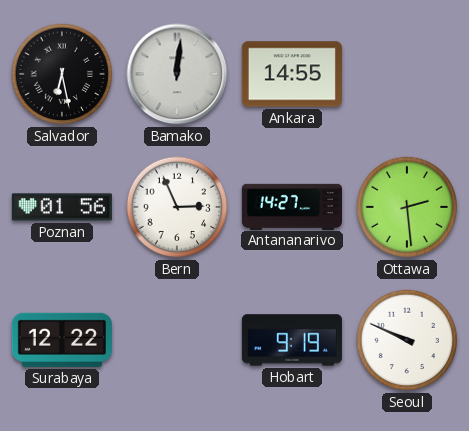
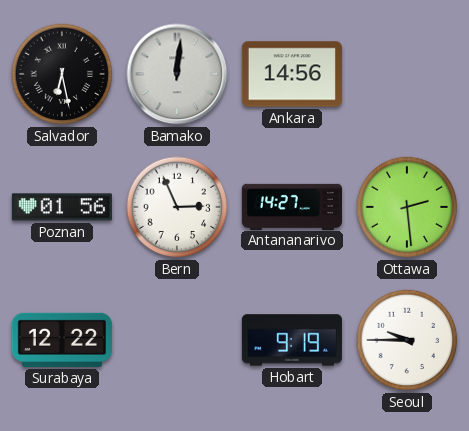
Ankara: 14:55 -> 14:56
Seoul: 9:49 -> 9:45
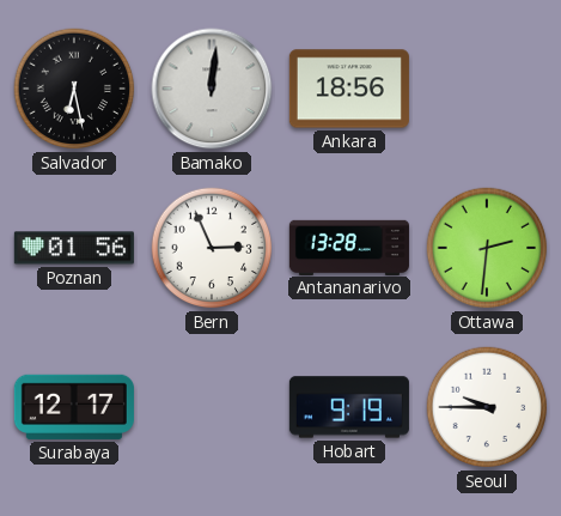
Ankara: 14:56 -> 18:56
Antananarivo: 14:27 -> 13:28
Ottawa: 2:29 -> 2:31
Surabaya: 12:22 -> 12:17
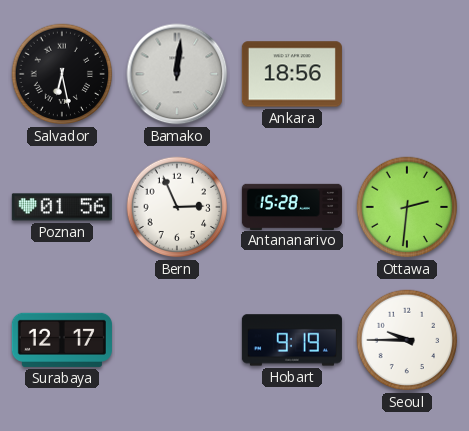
Antananarivo: 13:28 -> 15:28
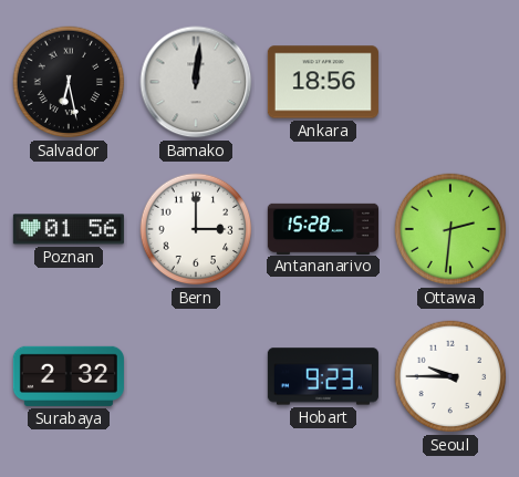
Bern: 2:56 -> 3:00
Surabaya: 12:17 -> 2:32
Hobart: 9:19 -> 9:23
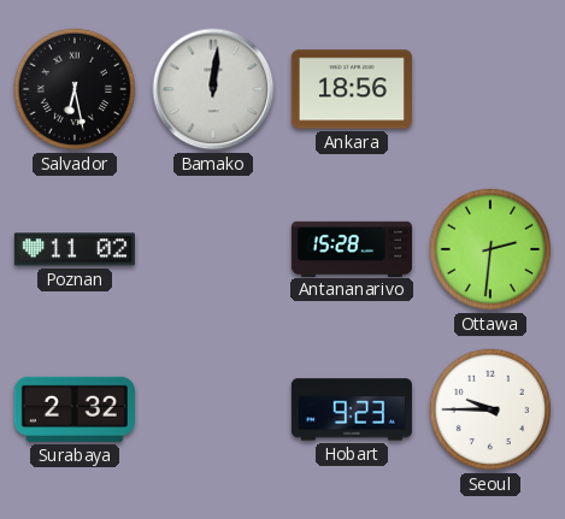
Poznan: 01:56 -> 11:02
Bern: 3:00 -> none
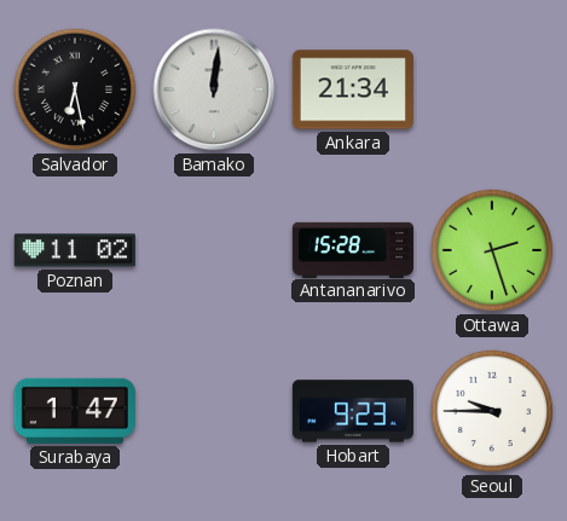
Ankara: 18:56 -> 21:34
Ottawa: 2:31 -> 2:27
Surabaya: 2:32 -> 1:47
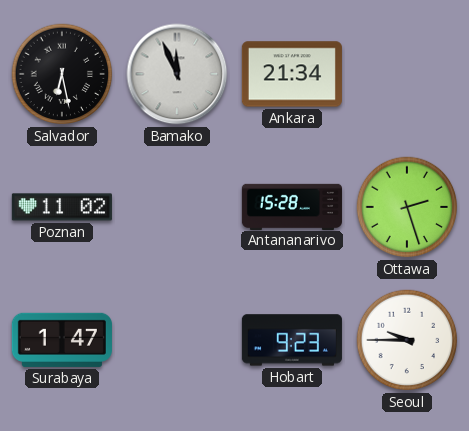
Bamako: 12:01 -> 11:56
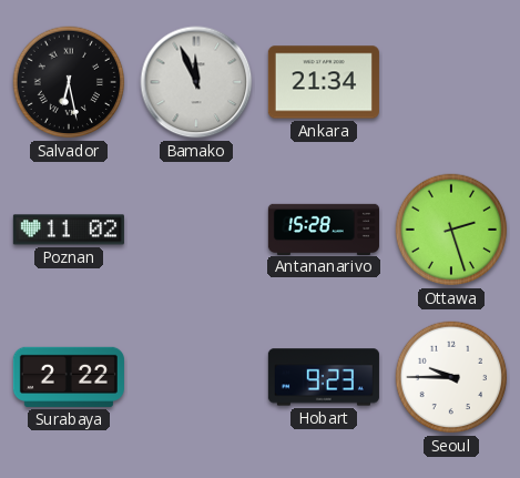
Surabaya: 1:47 -> 2:22
